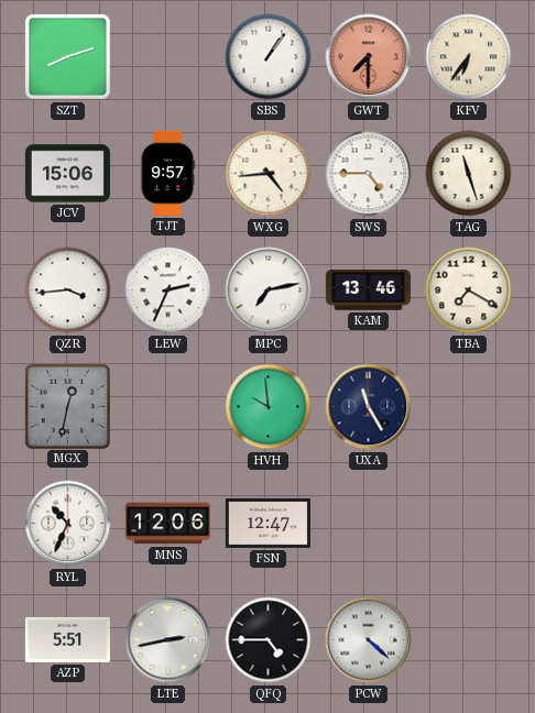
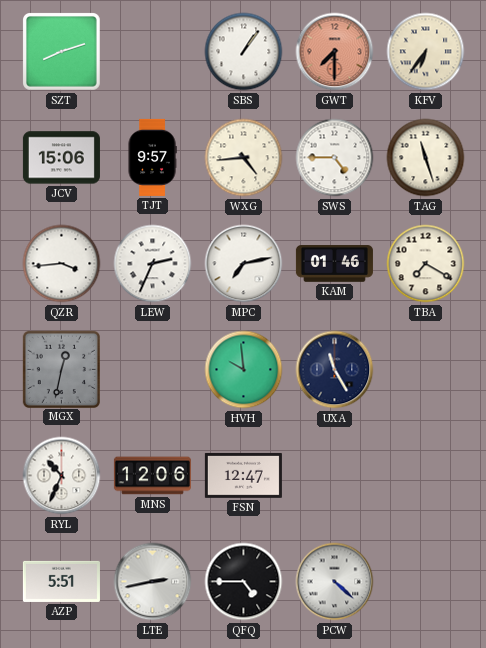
KAM: 13:46 -> 01:46
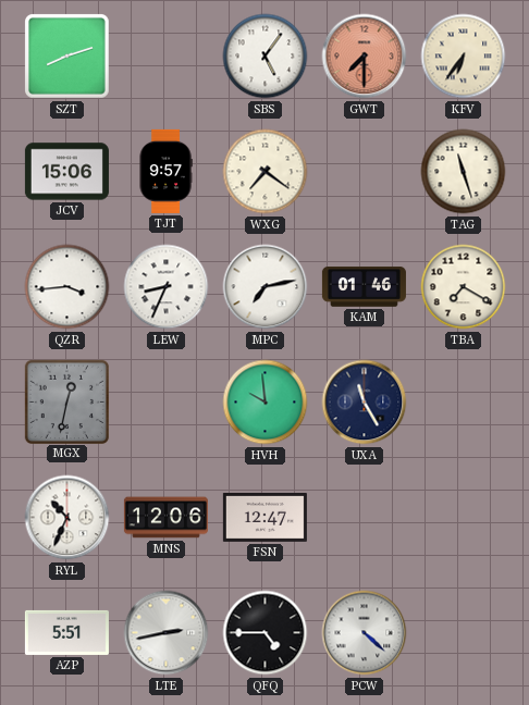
SBS: 1:06 -> 5:06
WXG: 4:44 -> 7:21
SWS: 4:45 -> none
LEW: 2:34 -> 8:34
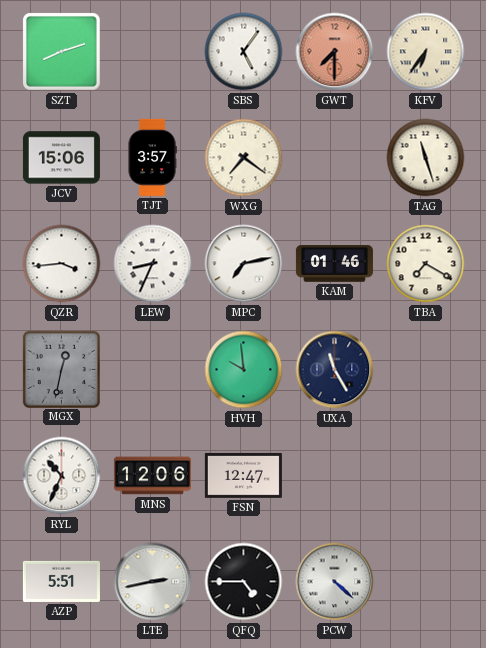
TJT: 9:57 -> 3:57
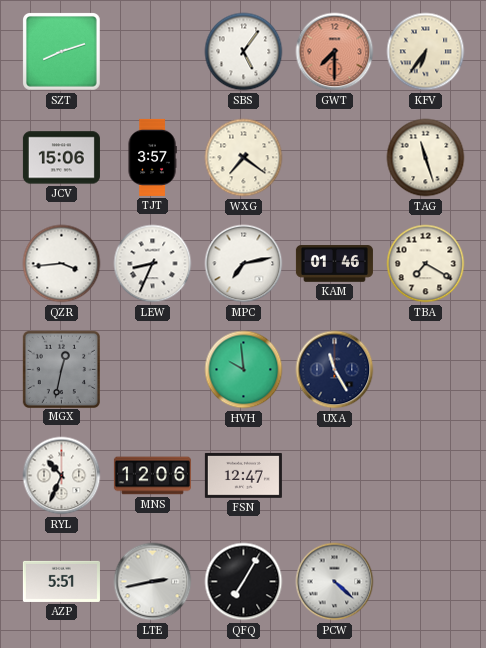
QFQ: 4:45 -> 7:05
